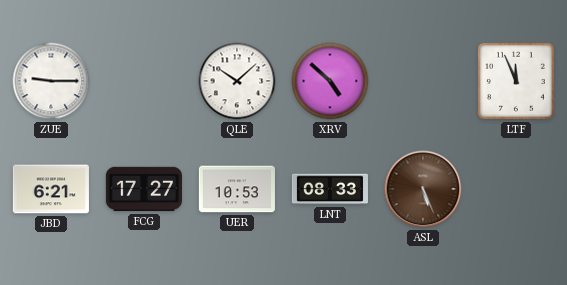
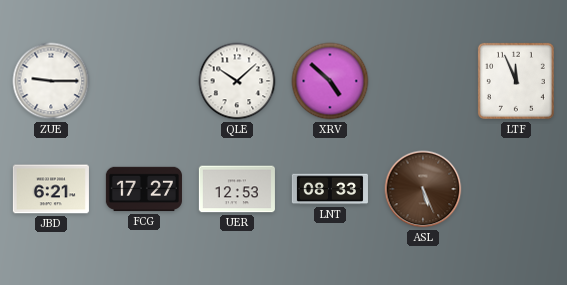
UER: 10:53 -> 12:53
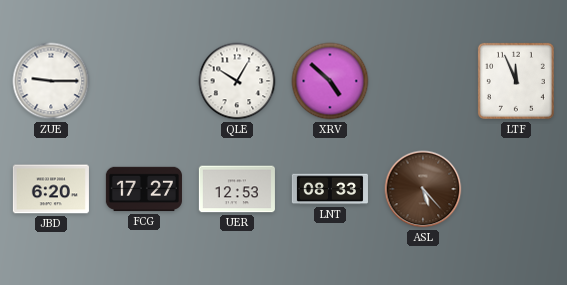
QLE: 10:08 -> 10:05
JBD: 6:21 -> 6:20
ASL: 5:26 -> 5:23
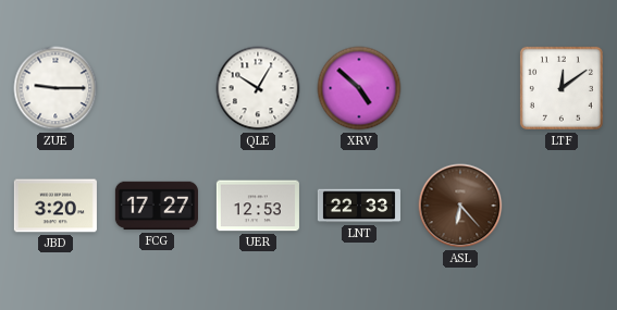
LTF: 11:56 -> 12:09
JBD: 6:20 -> 3:20
LNT: 08:33 -> 22:33
ASL: 5:23 -> 6:23
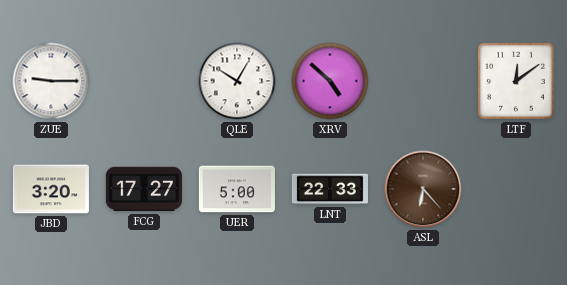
UER: 12:53 -> 5:00
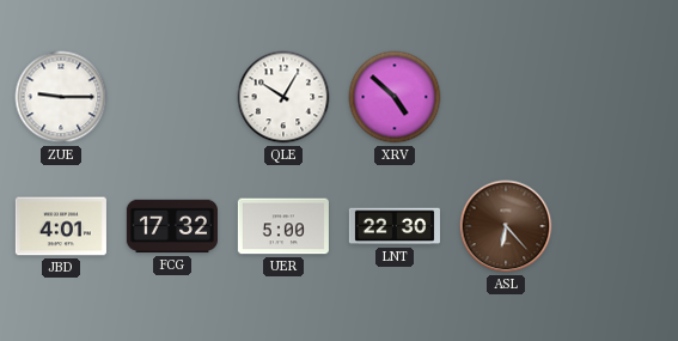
LTF: 12:09 -> none
JBD: 3:20 -> 4:01
FCG: 17:27 -> 17:32
LNT: 22:33 -> 22:30
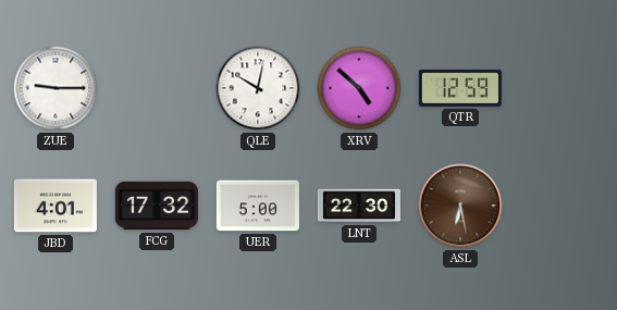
QLE: 10:05 -> 10:02
QTR: none -> 12:59
ASL: 6:23 -> 6:28
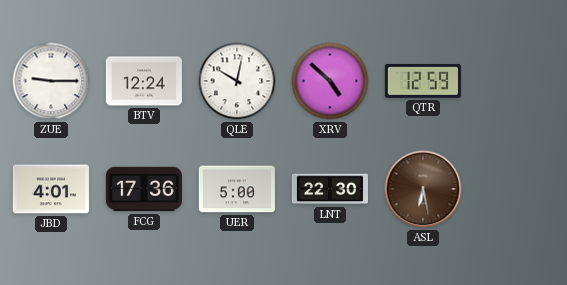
BTV: none -> 12:24
FCG: 17:32 -> 17:36
